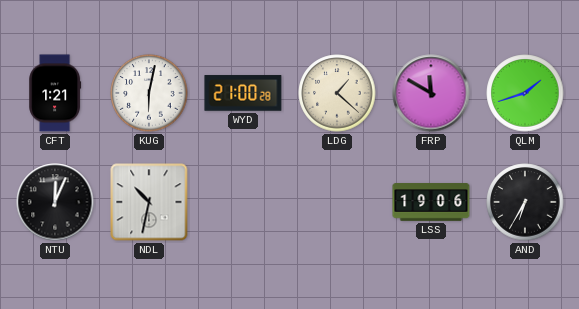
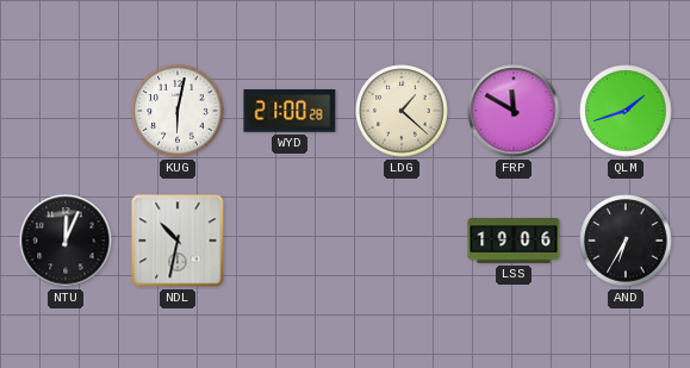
CFT: 1:21 -> none
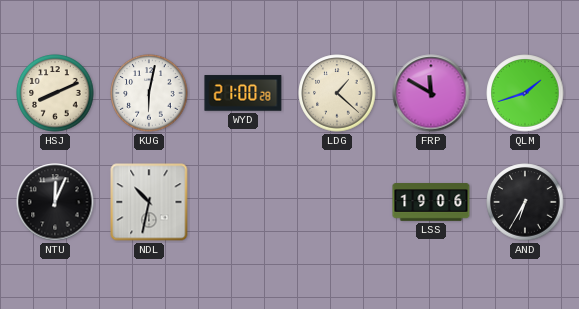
HSJ: none -> 8:11
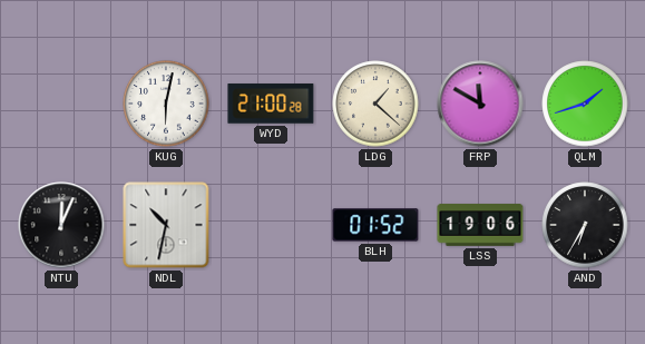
HSJ: 8:11 -> none
BLH: none -> 01:52
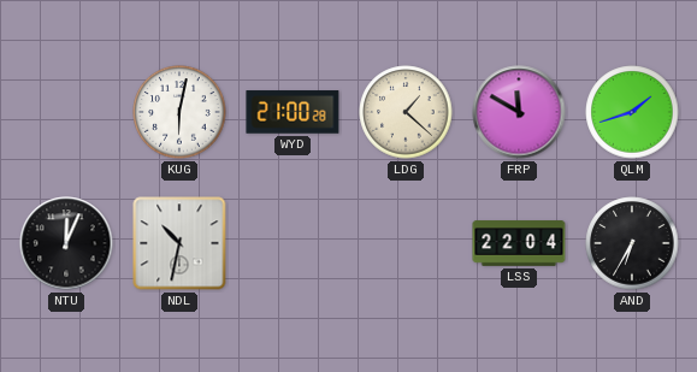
BLH: 01:52 -> none
LSS: 19:06 -> 22:04
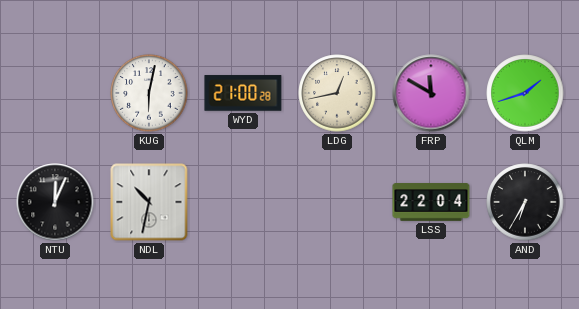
LDG: 1:22 -> 12:43
